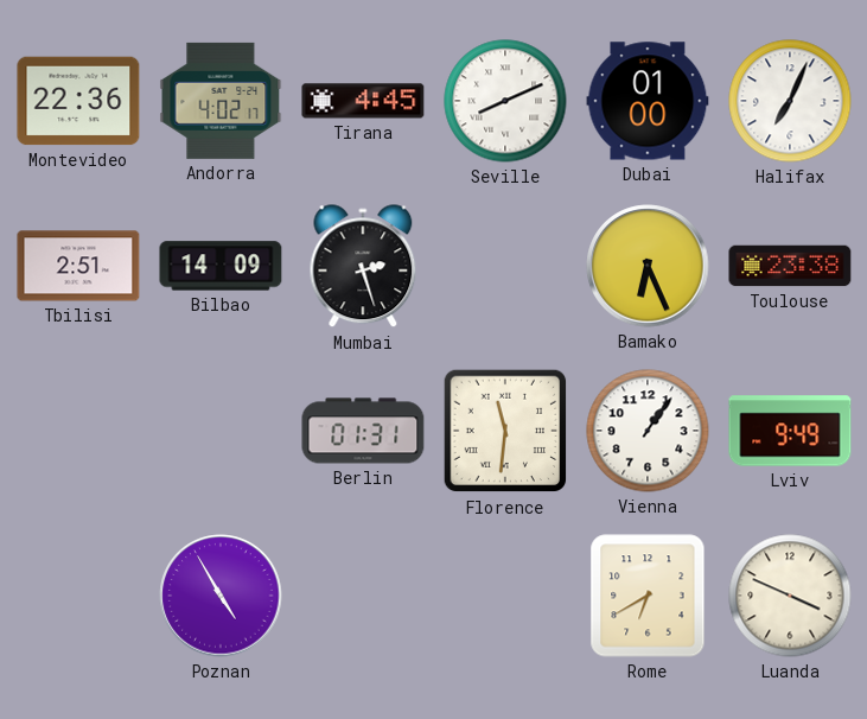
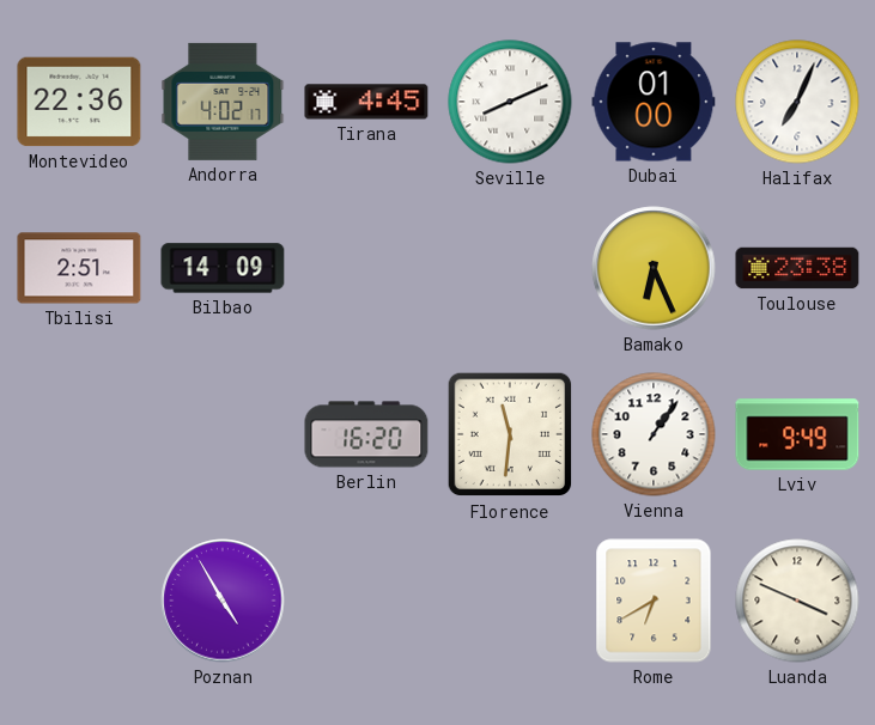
Mumbai: 2:27 -> none
Berlin: 01:31 -> 16:20
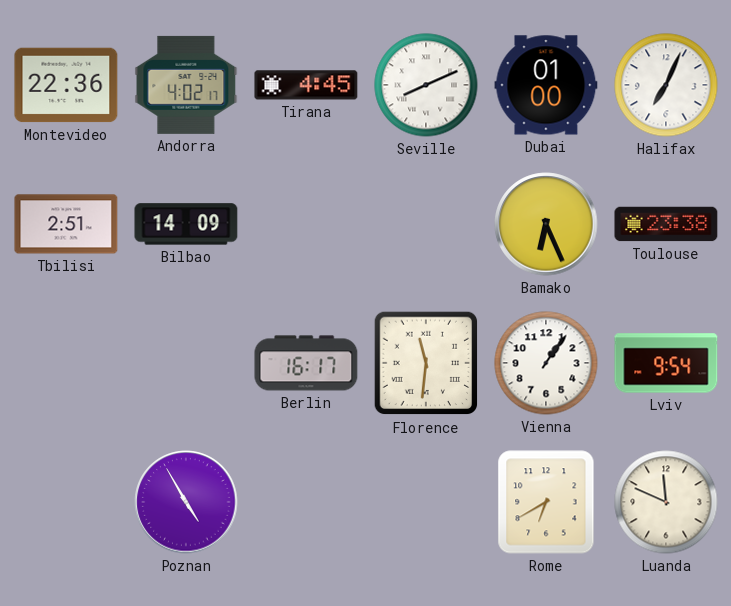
Berlin: 16:20 -> 16:17
Lviv: 9:49 -> 9:54
Luanda: 3:49 -> 11:49
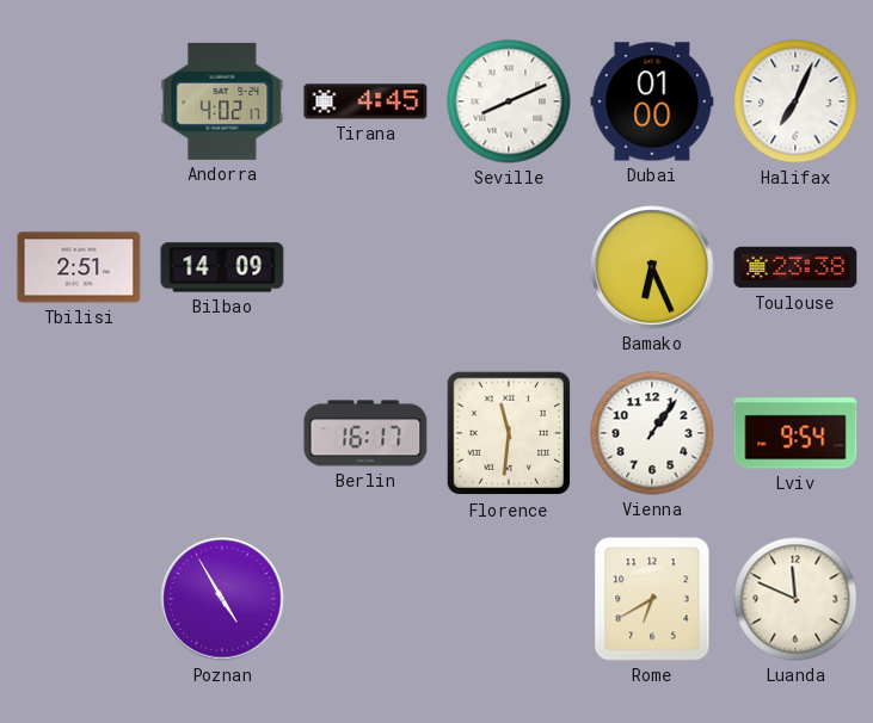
Montevideo: 22:36 -> none
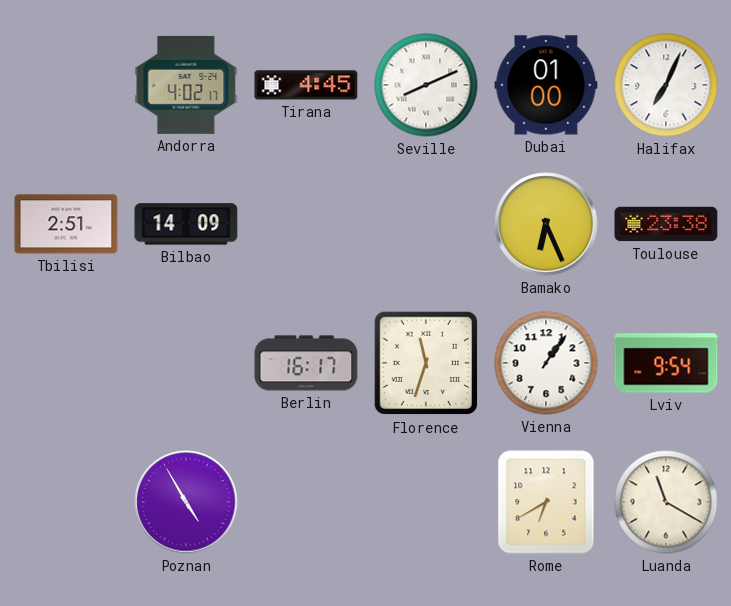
Florence: 11:31 -> 11:33
Luanda: 11:49 -> 11:20
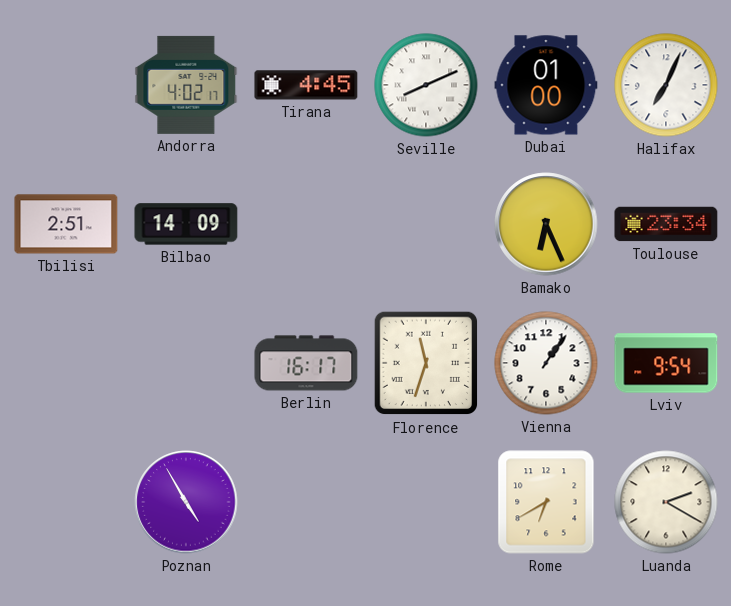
Toulouse: 23:38 -> 23:34
Luanda: 11:20 -> 2:20
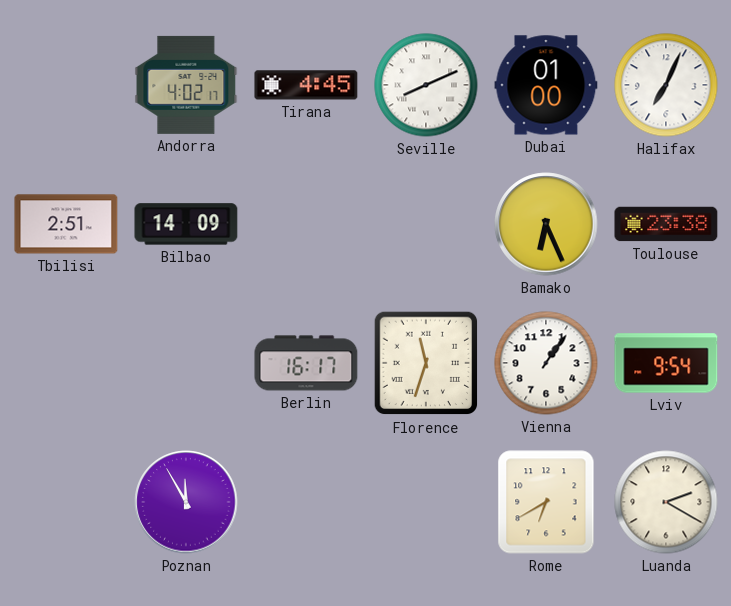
Toulouse: 23:34 -> 23:38
Poznan: 4:55 -> 11:55
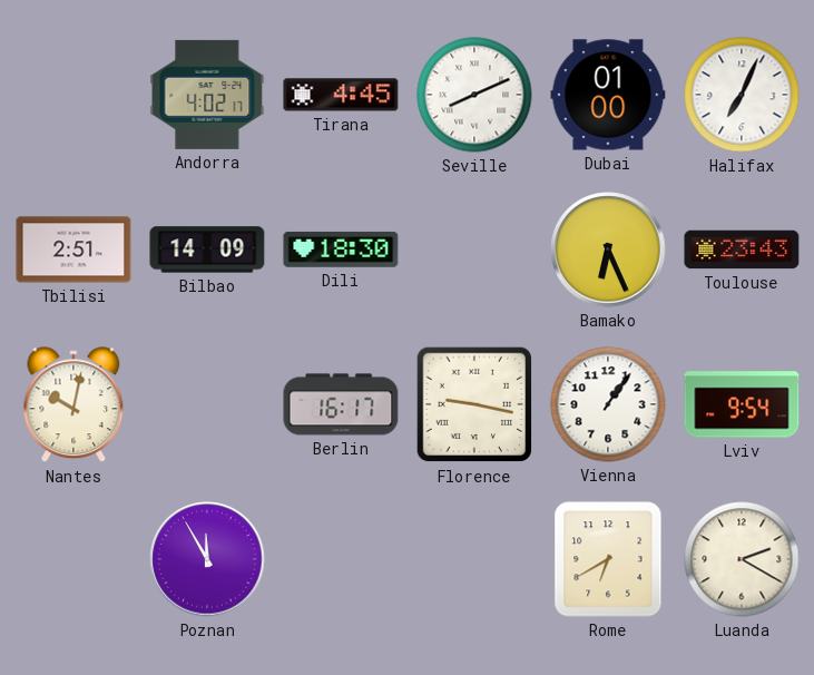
Dili: none -> 18:30
Toulouse: 23:38 -> 23:43
Nantes: none -> 10:02
Florence: 11:33 -> 9:17
